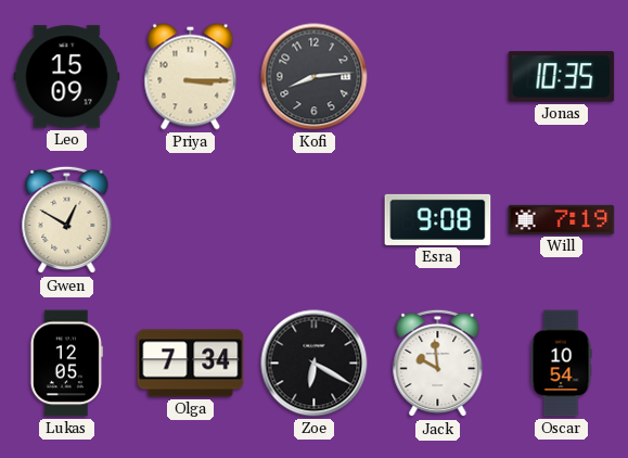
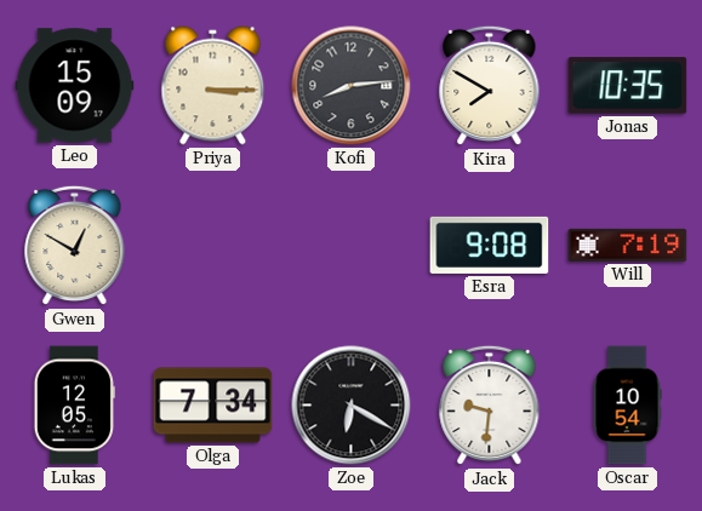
Kira: none -> 7:50
Jack: 9:59 -> 9:31
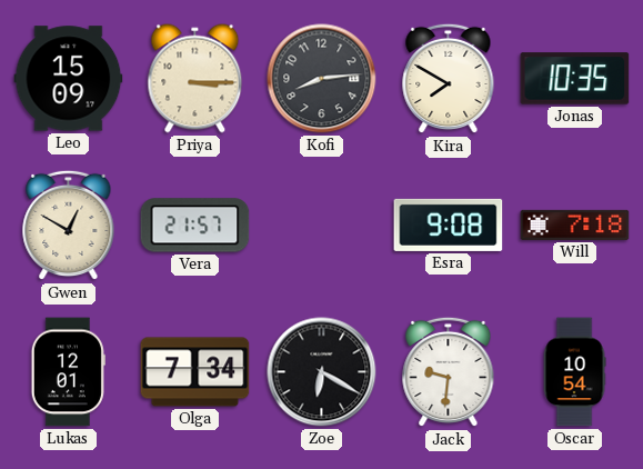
Vera: none -> 21:57
Will: 7:19 -> 7:18
Lukas: 12:05 -> 12:01
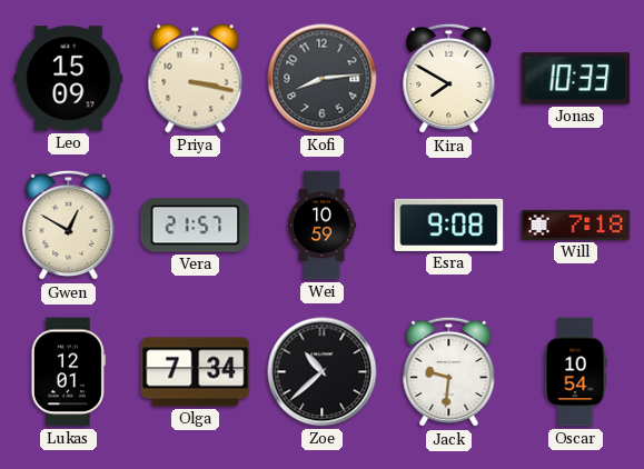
Priya: 3:15 -> 3:17
Jonas: 10:35 -> 10:33
Wei: none -> 10:59
Zoe: 6:20 -> 10:38
